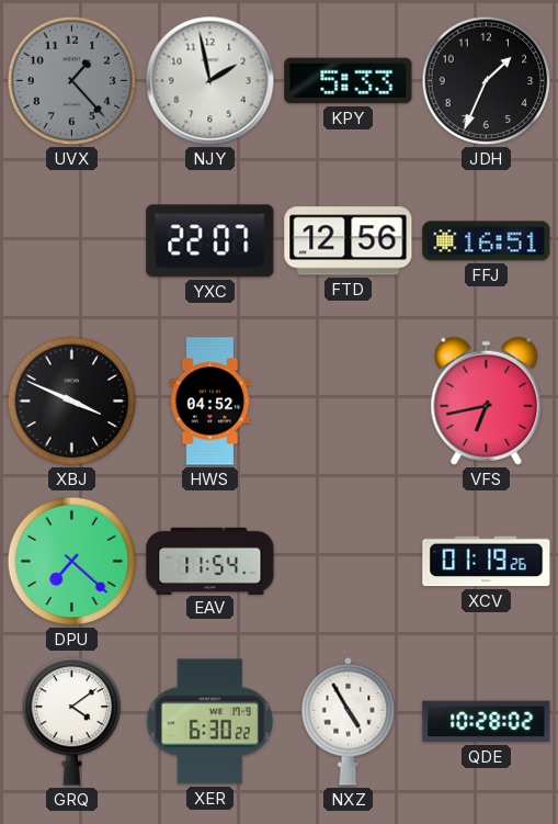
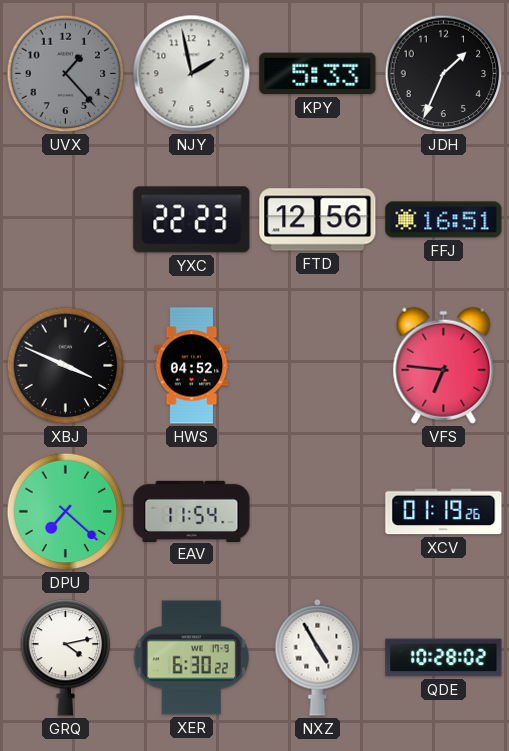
YXC: 22:07 -> 22:23
VFS: 6:43 -> 6:46
GRQ: 4:09 -> 4:13
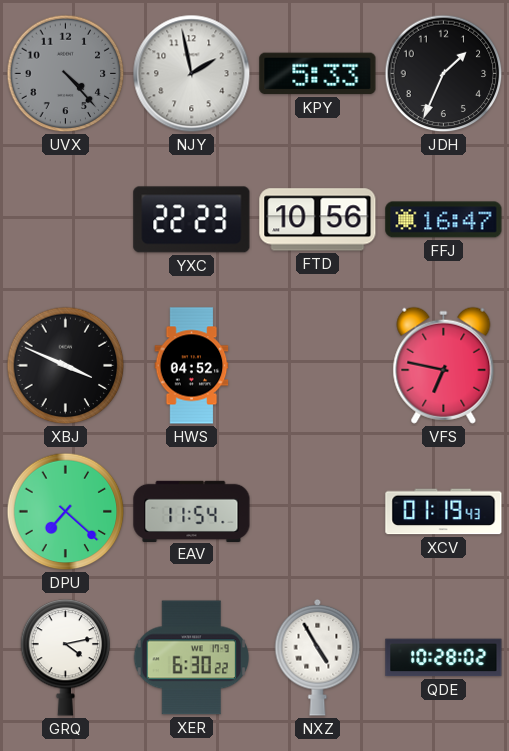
UVX: 1:23 -> 4:23
FTD: 12:56 -> 10:56
FFJ: 16:51 -> 16:47
VFS: 6:46 -> 6:47
XCV: 01:19:26 -> 01:19:43
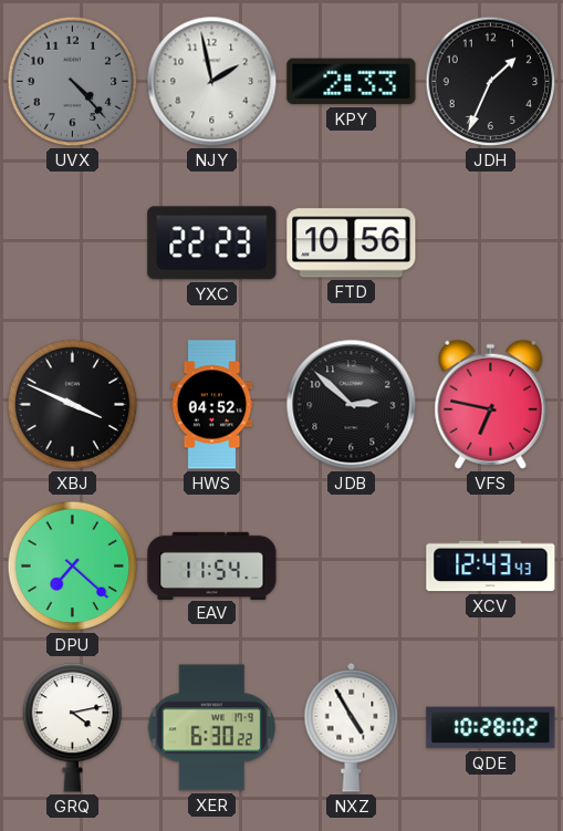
KPY: 5:33 -> 2:33
FFJ: 16:47 -> none
JDB: none -> 2:52
XCV: 01:19 -> 12:43
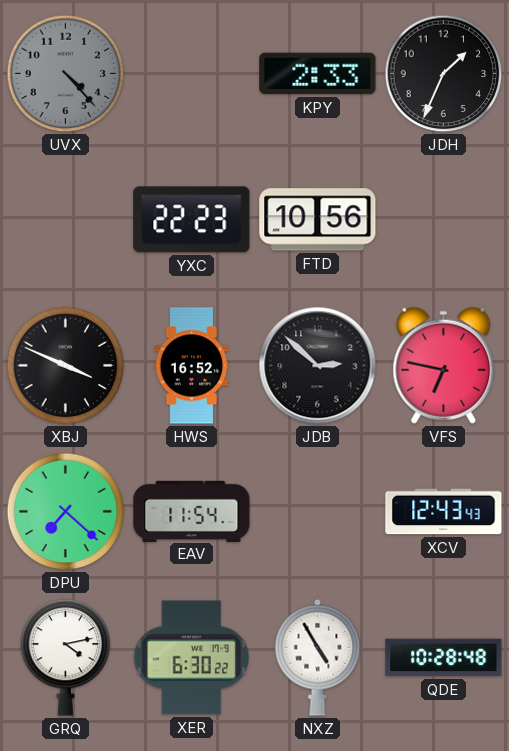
NJY: 1:58 -> none
HWS: 04:52 -> 16:52
QDE: 10:28:02 -> 10:28:48
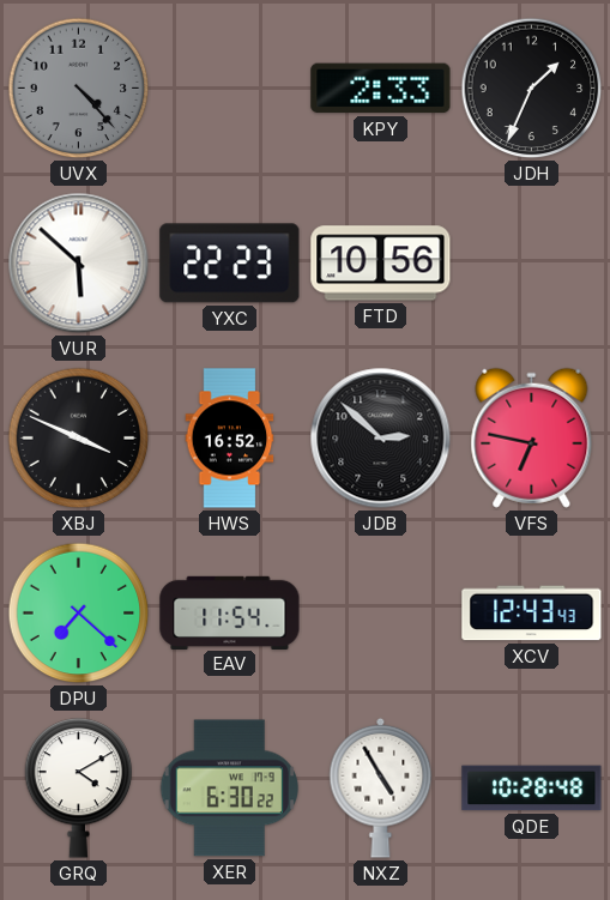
VUR: none -> 5:52
GRQ: 4:13 -> 4:10
